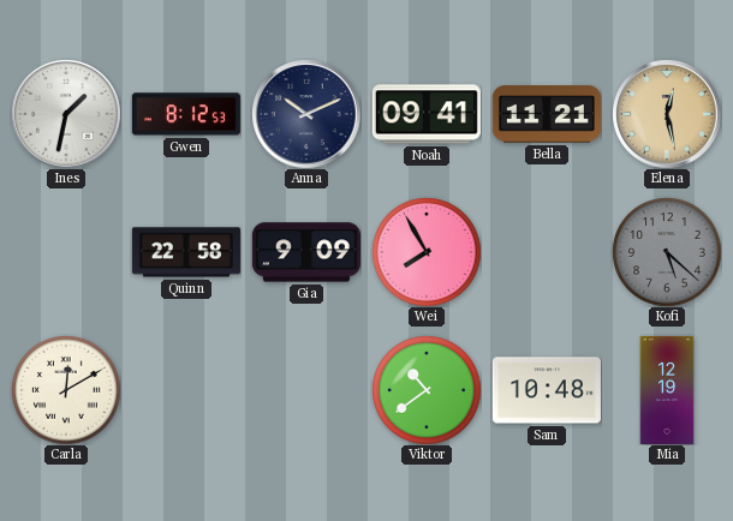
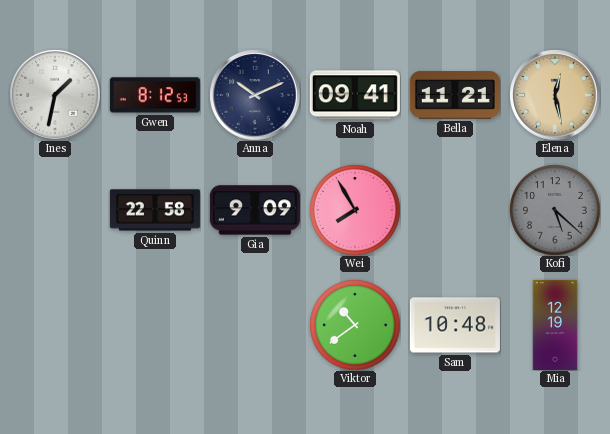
Carla: 12:10 -> none
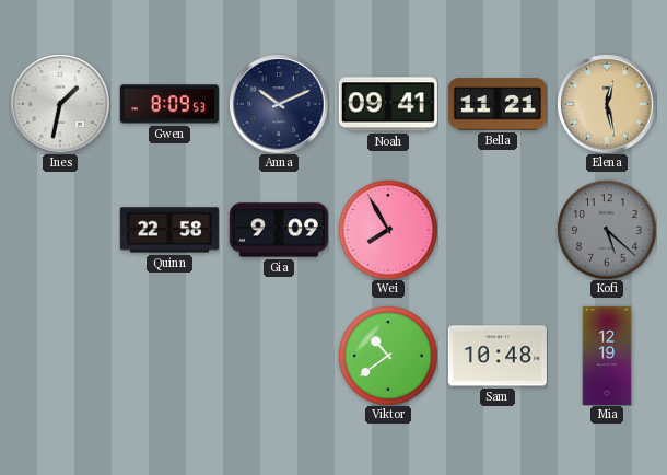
Gwen: 8:12 -> 8:09
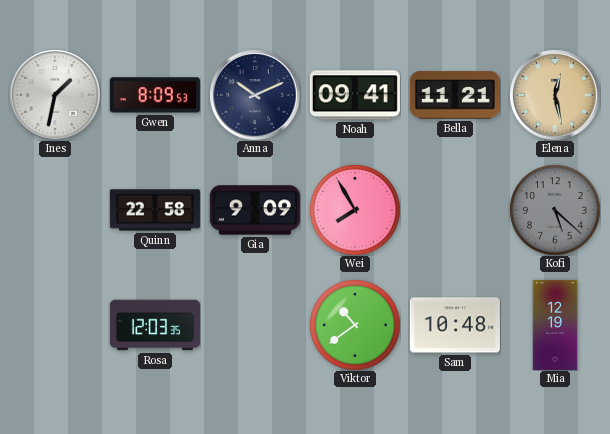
Rosa: none -> 12:03
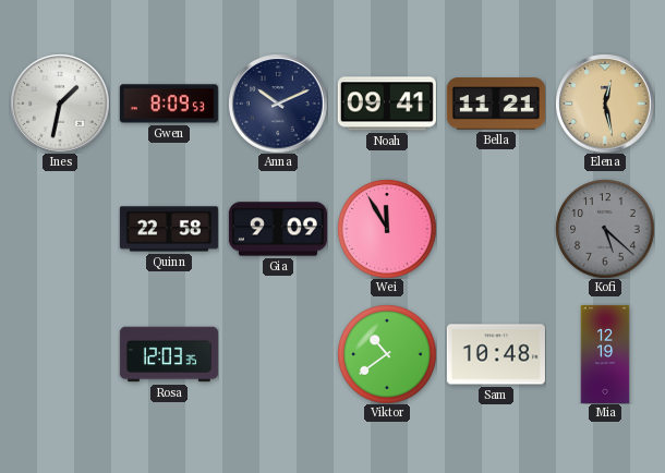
Wei: 7:55 -> 11:55
